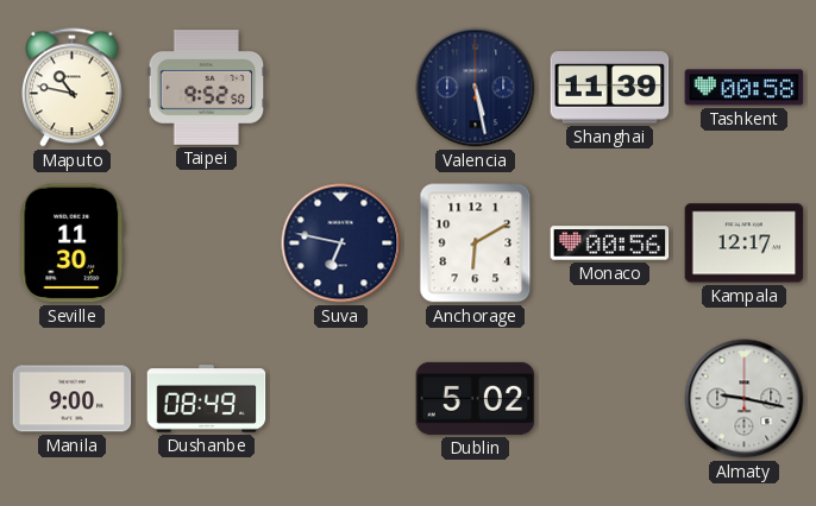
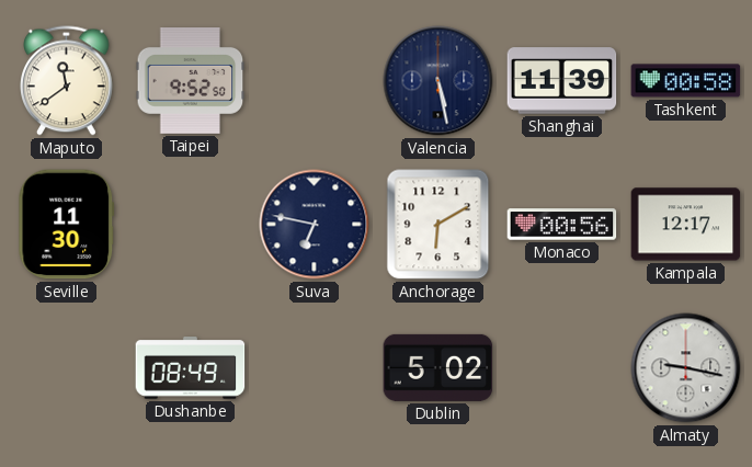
Maputo: 10:47 -> 11:39
Manila: 9:00 -> none
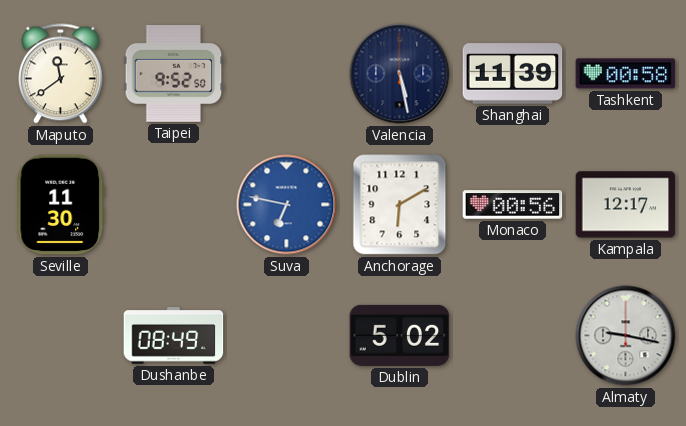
Suva dial: navy -> blue
